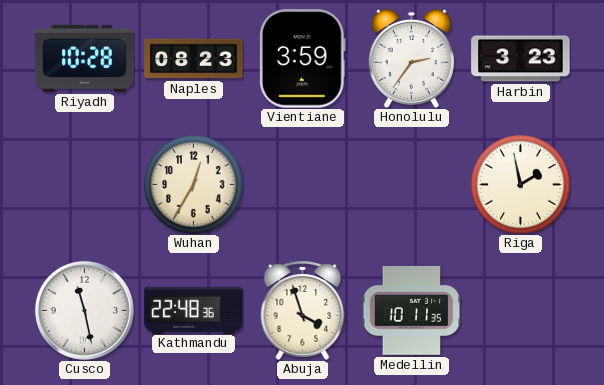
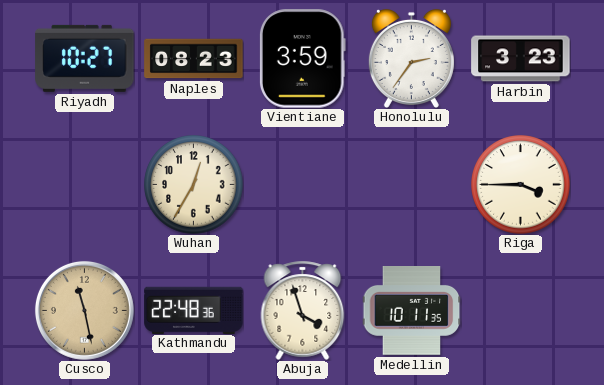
Riyadh: 10:28 -> 10:27
Riga: 1:58 -> 3:45
Cusco dial: white -> champagne
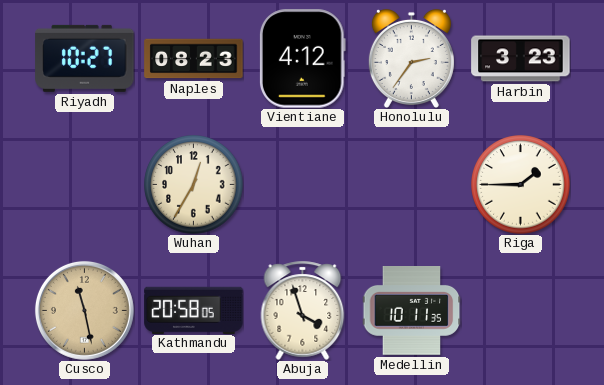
Vientiane: 3:59 -> 4:12
Riga: 3:45 -> 1:45
Kathmandu: 22:48 -> 20:58
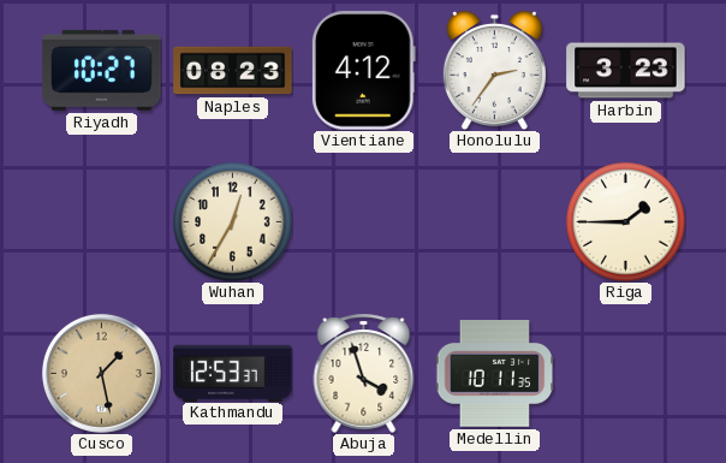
Cusco: 11:28 -> 1:28
Kathmandu: 20:58 -> 12:53
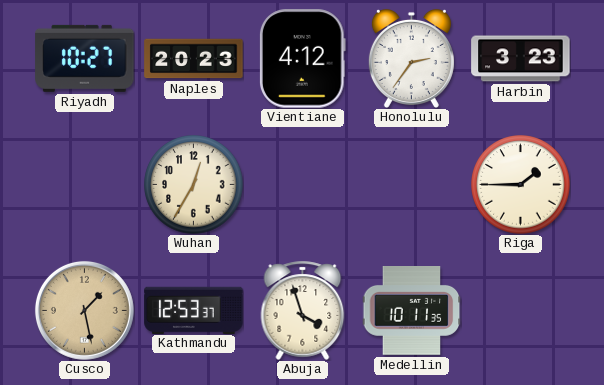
Naples: 08:23 -> 20:23
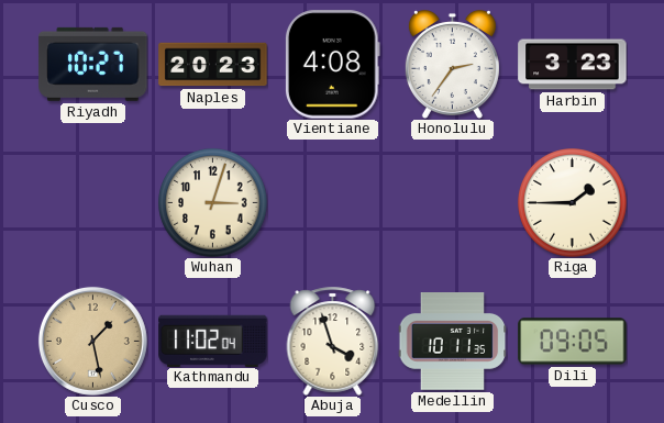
Vientiane: 4:12 -> 4:08
Wuhan: 12:35 -> 3:03
Kathmandu: 12:53 -> 11:02
Dili: none -> 09:05
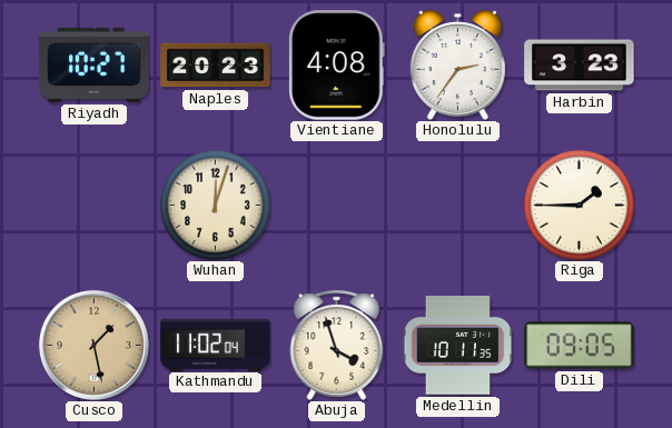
Wuhan: 3:03 -> 12:03
